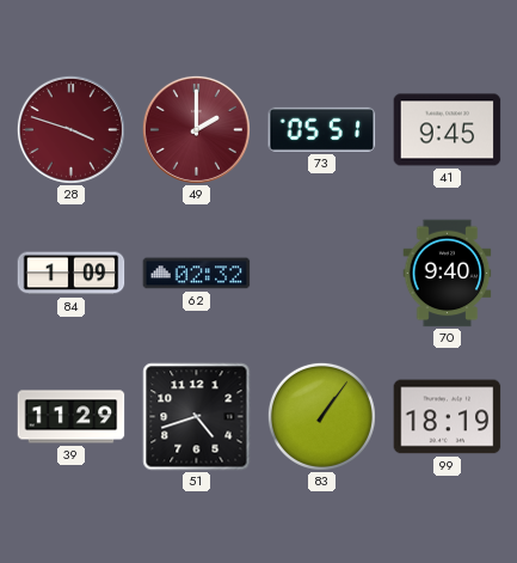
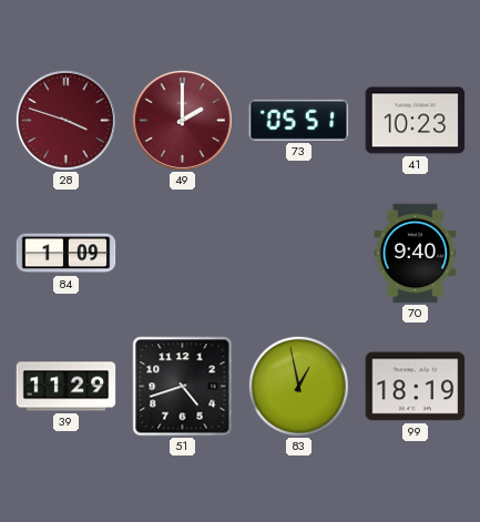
41: 9:45 -> 10:23
62: 02:32 -> none
83: 1:06 -> 12:58
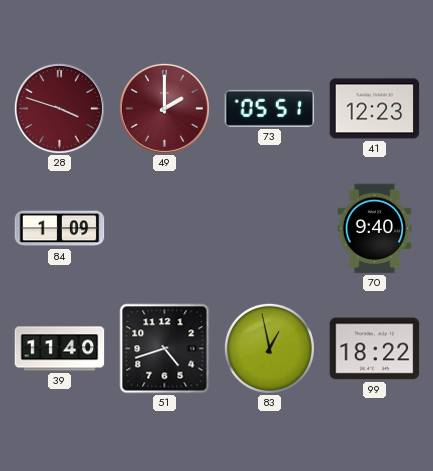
41: 10:23 -> 12:23
39: 11:29 -> 11:40
99: 18:19 -> 18:22
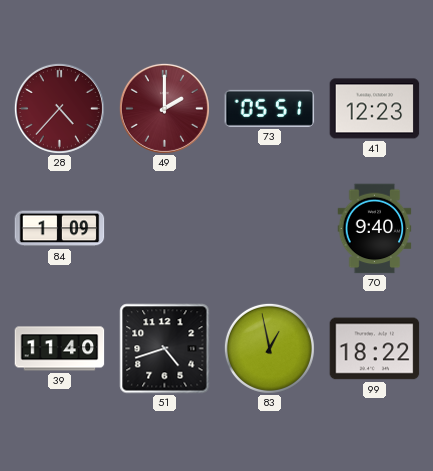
28: 3:48 -> 4:37
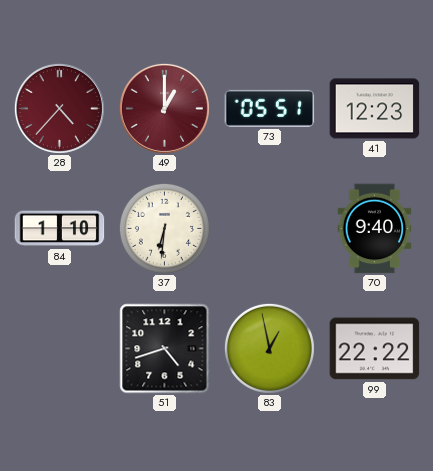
49: 2:00 -> 1:00
84: 1:09 -> 1:10
37: none -> 6:31
39: 11:40 -> none
99: 18:22 -> 22:22
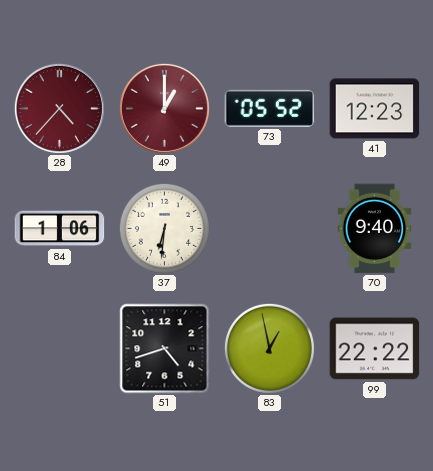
73: 05:51 -> 05:52
84: 1:10 -> 1:06
